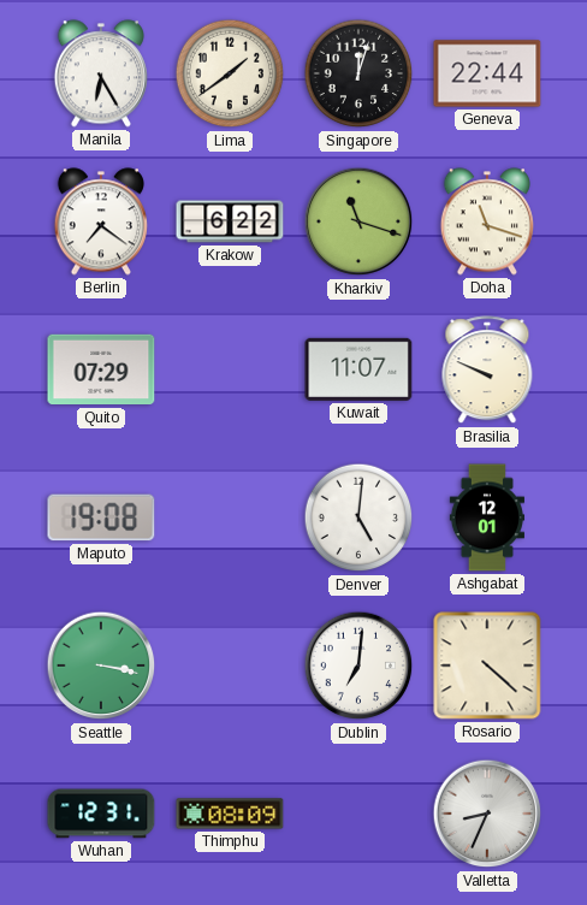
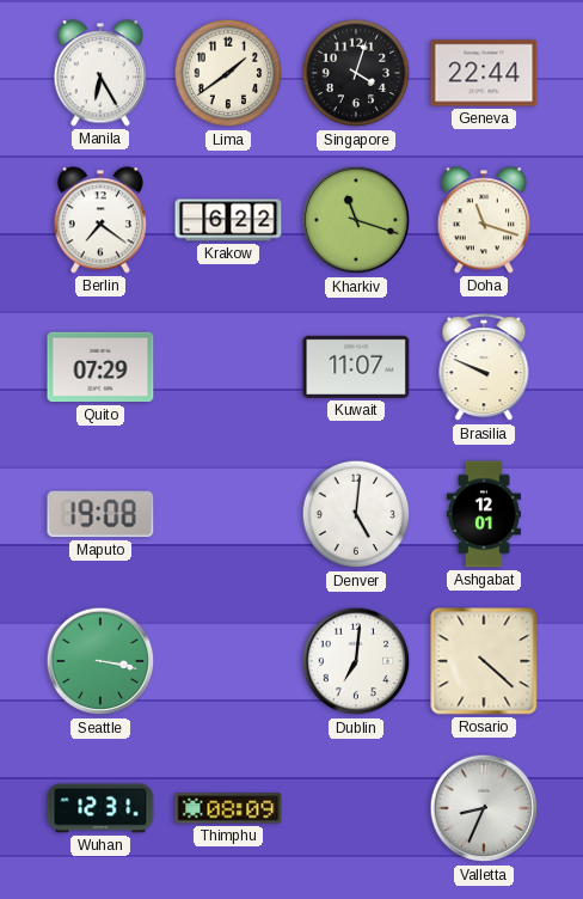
Singapore: 12:03 -> 4:03
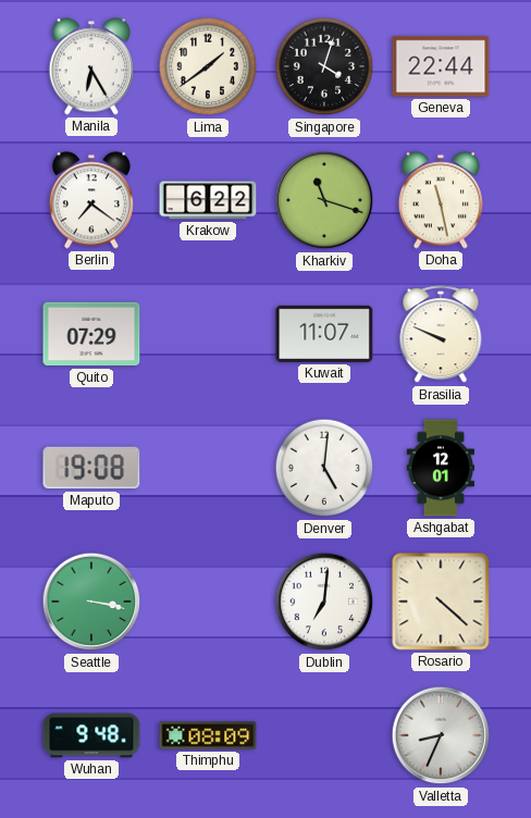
Doha: 11:18 -> 11:28
Wuhan: 12:31 -> 9:48
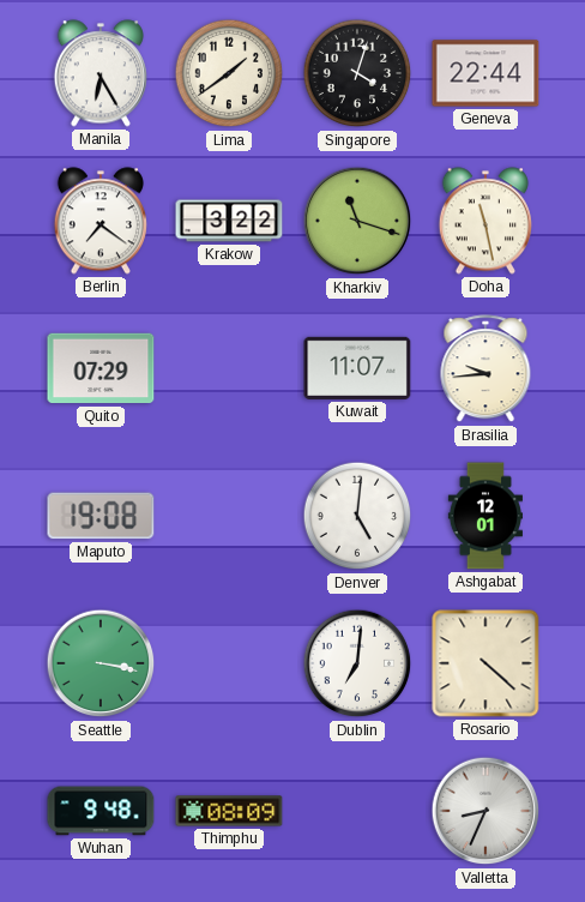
Krakow: 6:22 -> 3:22
Brasilia: 9:49 -> 9:44
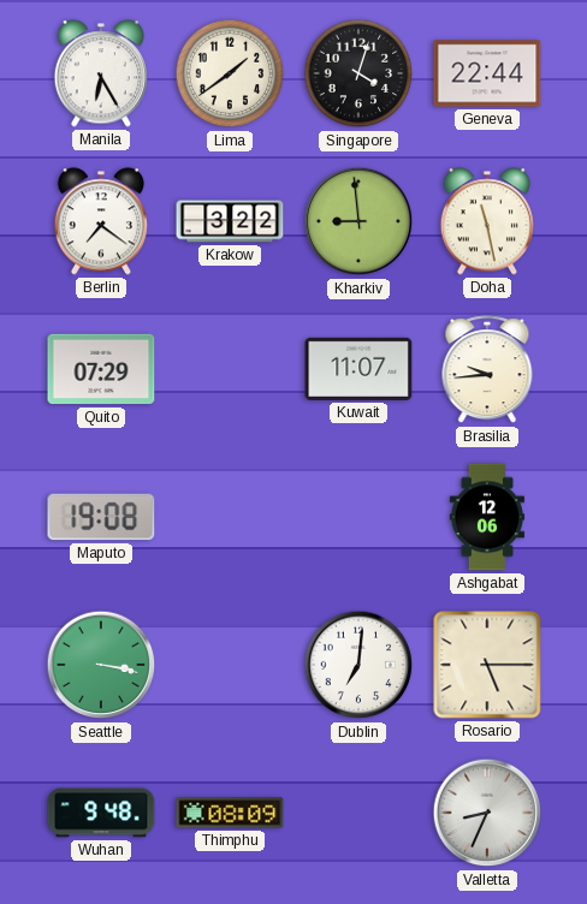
Kharkiv: 11:18 -> 8:59
Denver: 5:01 -> none
Ashgabat: 12:01 -> 12:06
Rosario: 4:22 -> 5:15
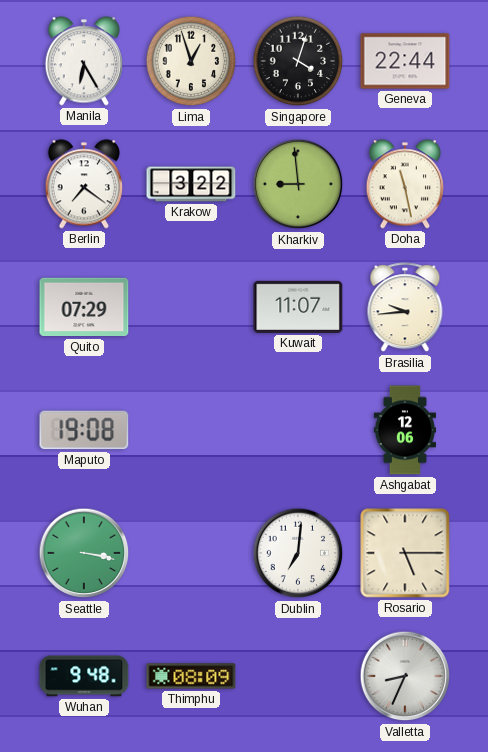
Lima: 1:39 -> 12:57
